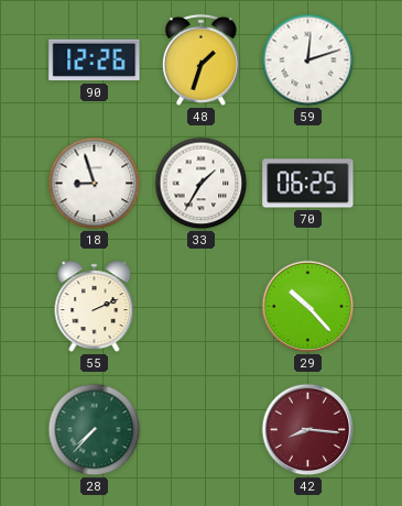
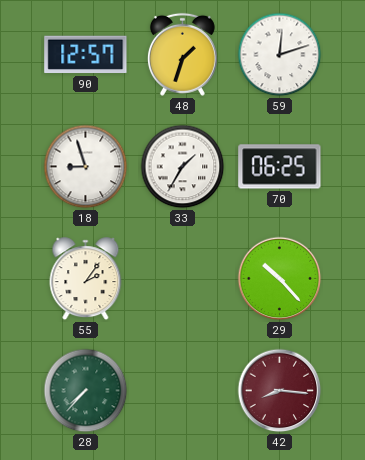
90: 12:26 -> 12:57
55: 2:11 -> 2:06
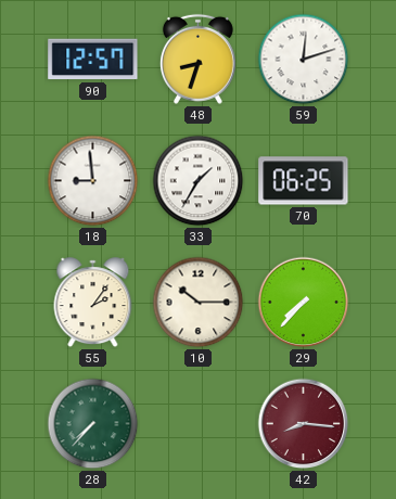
48: 1:33 -> 8:33
18: 8:57 -> 8:59
10: none -> 10:15
29: 10:23 -> 7:37
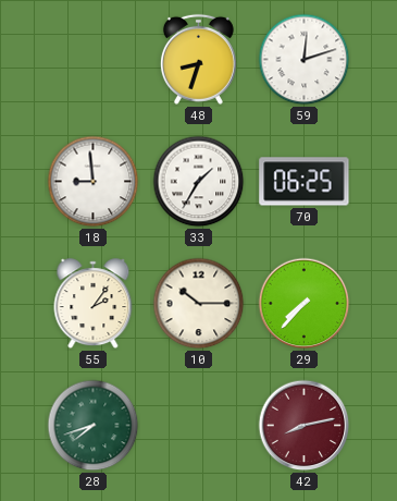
90: 12:57 -> none
28: 7:37 -> 7:42
42: 8:16 -> 8:13
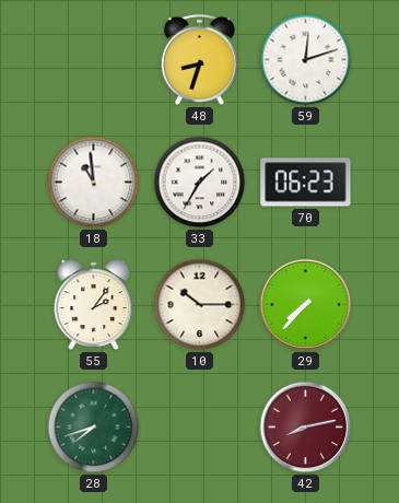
18: 8:59 -> 10:59
70: 06:25 -> 06:23
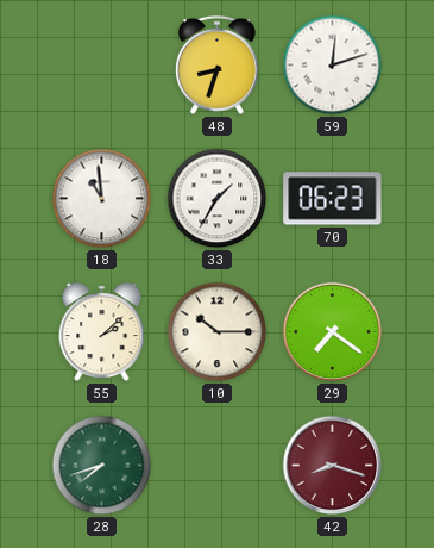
55: 2:06 -> 2:08
29: 7:37 -> 7:21
42: 8:13 -> 8:18
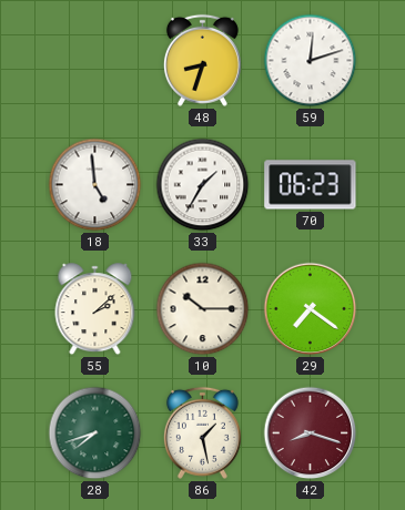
18: 10:59 -> 4:59
86: none -> 1:28
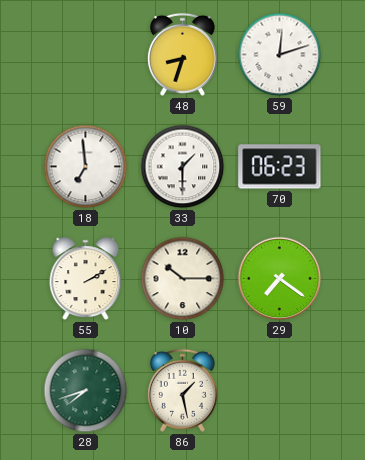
18: 4:59 -> 6:59
33: 1:35 -> 1:30
55: 2:08 -> 2:10
42: 8:18 -> none
